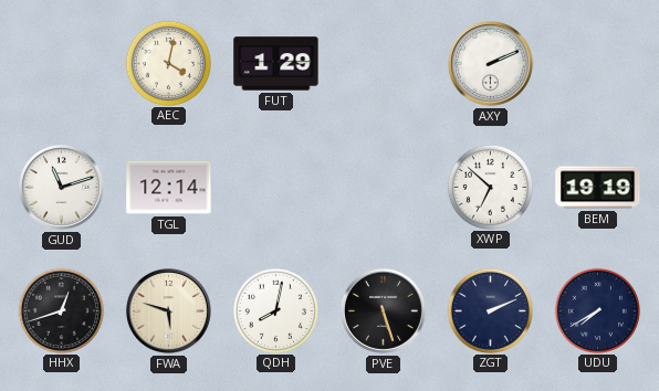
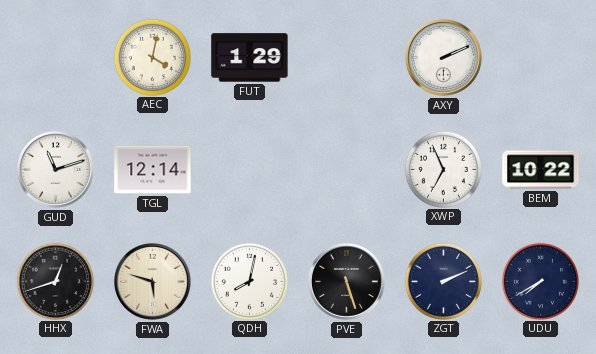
XWP: 6:52 -> 6:56
BEM: 19:19 -> 10:22
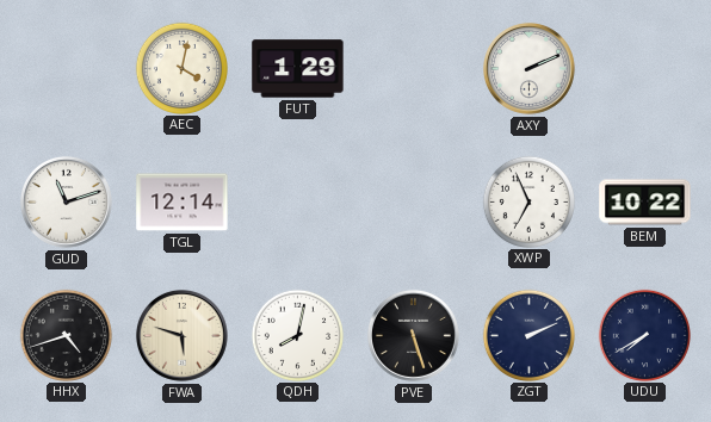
HHX: 12:42 -> 4:42
